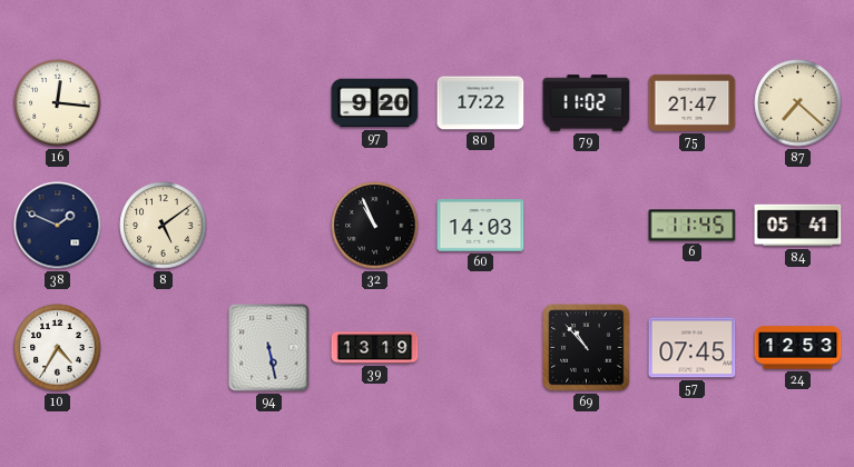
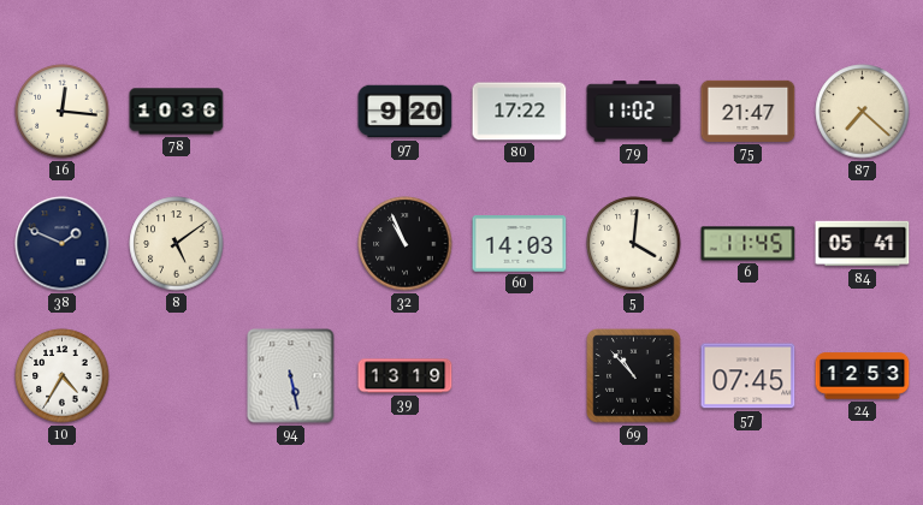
78: none -> 10:36
5: none -> 4:01
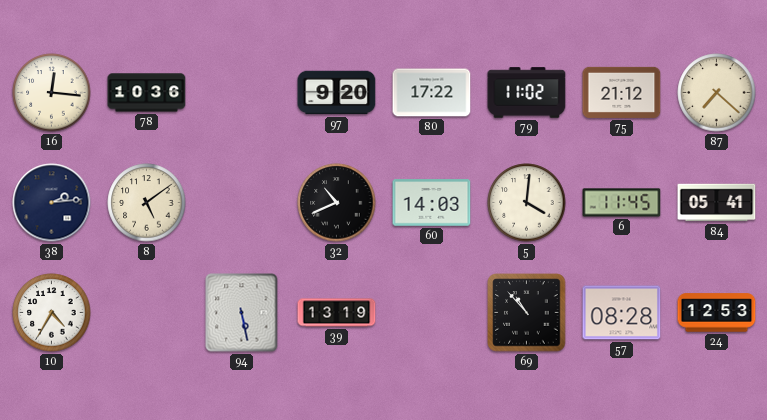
75: 21:47 -> 21:12
38: 1:49 -> 2:14
32: 10:56 -> 10:41
57: 07:45 -> 08:28
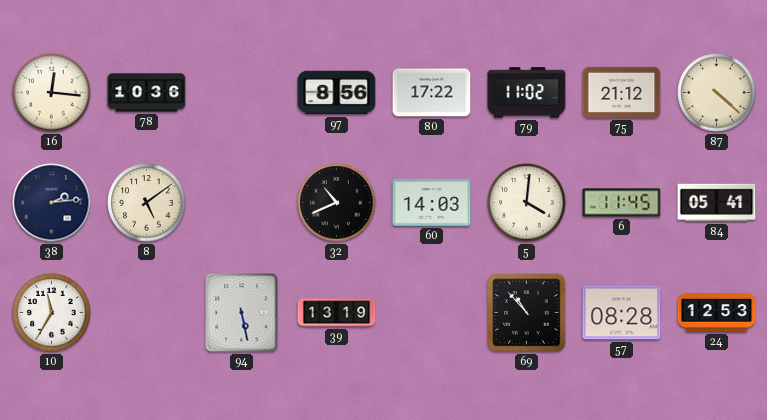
97: 9:20 -> 8:56
87: 7:22 -> 4:22
10: 4:35 -> 11:35
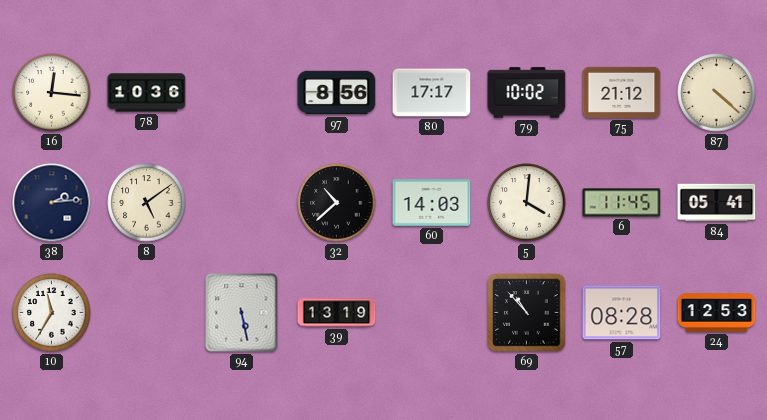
80: 17:22 -> 17:17
79: 11:02 -> 10:02
32: 10:41 -> 10:38
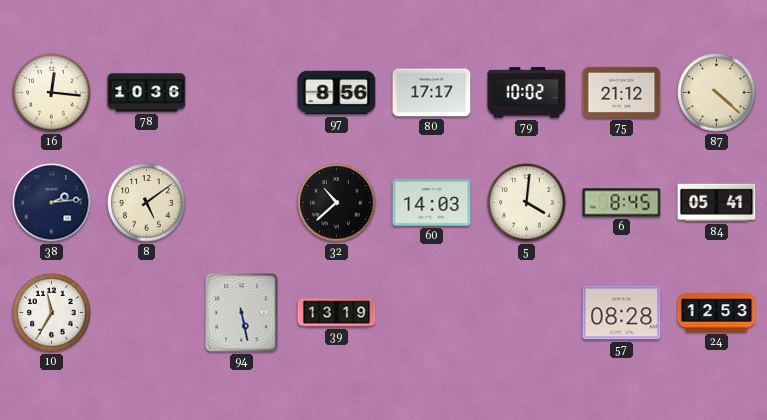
6: 11:45 -> 8:45
69: 10:53 -> none
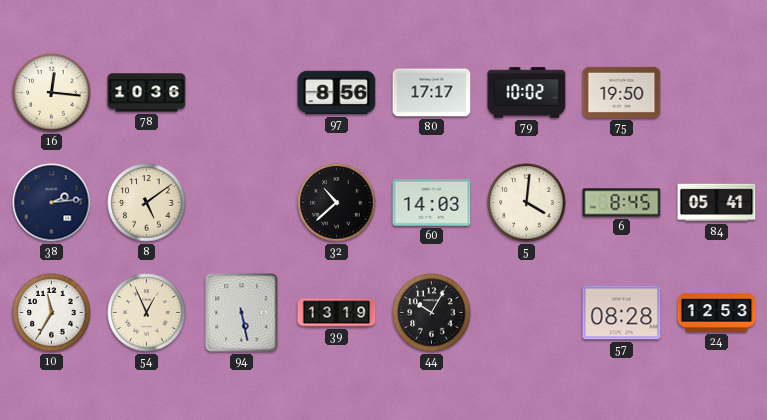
75: 21:12 -> 19:50
87: 4:22 -> none
54: none -> 12:56
44: none -> 10:05
